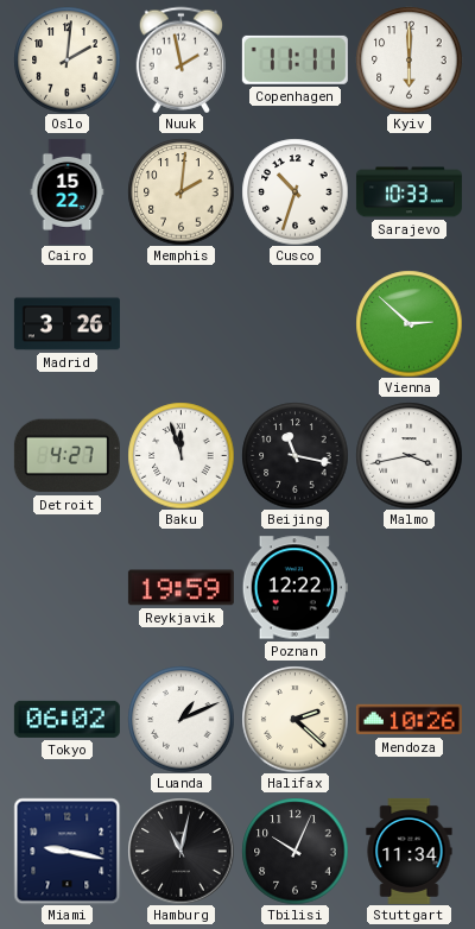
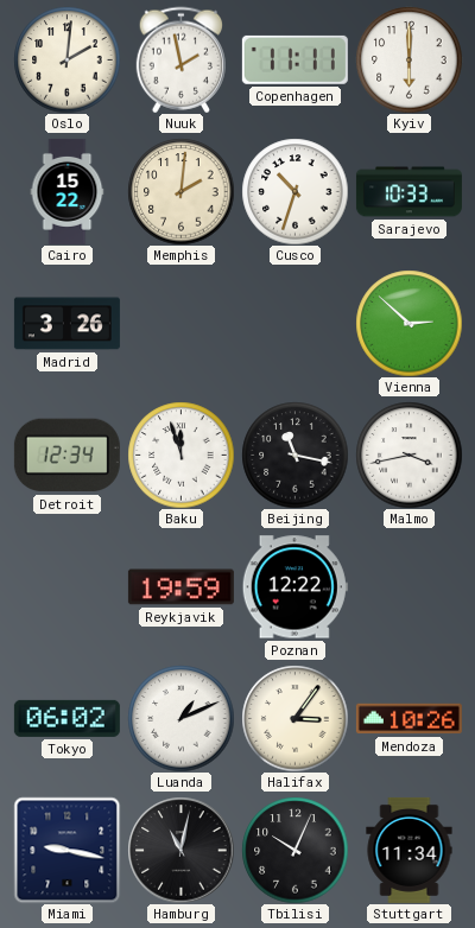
Detroit: 4:27 -> 12:34
Halifax: 2:22 -> 3:06
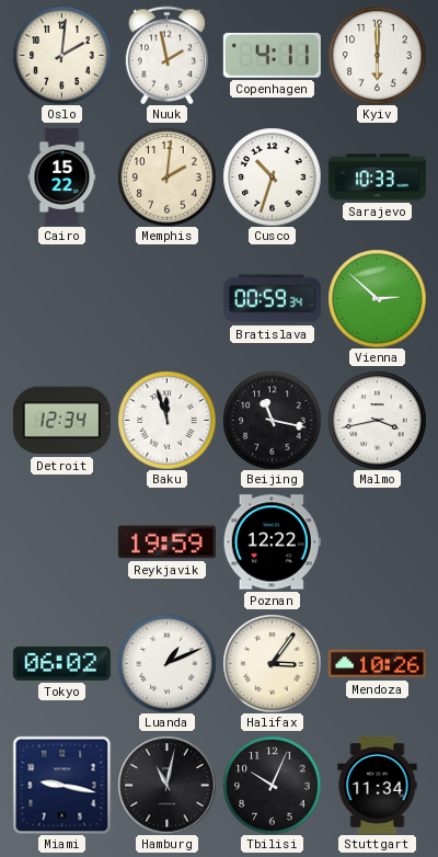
Copenhagen: 11:11 -> 4:11
Madrid: 3:26 -> none
Bratislava: none -> 00:59
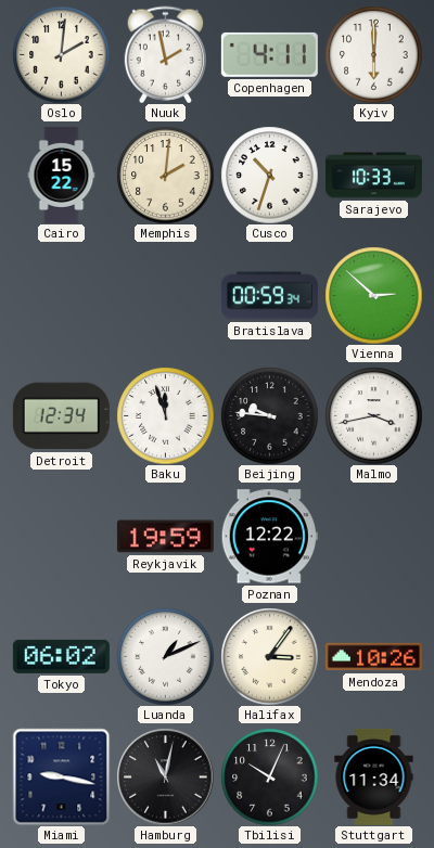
Beijing: 11:17 -> 9:46
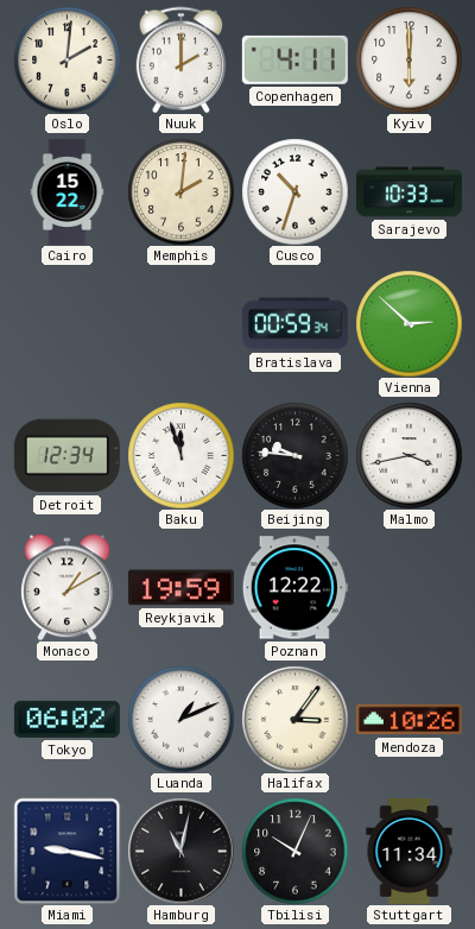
Nuuk: 1:58 -> 2:00
Monaco: none -> 1:10
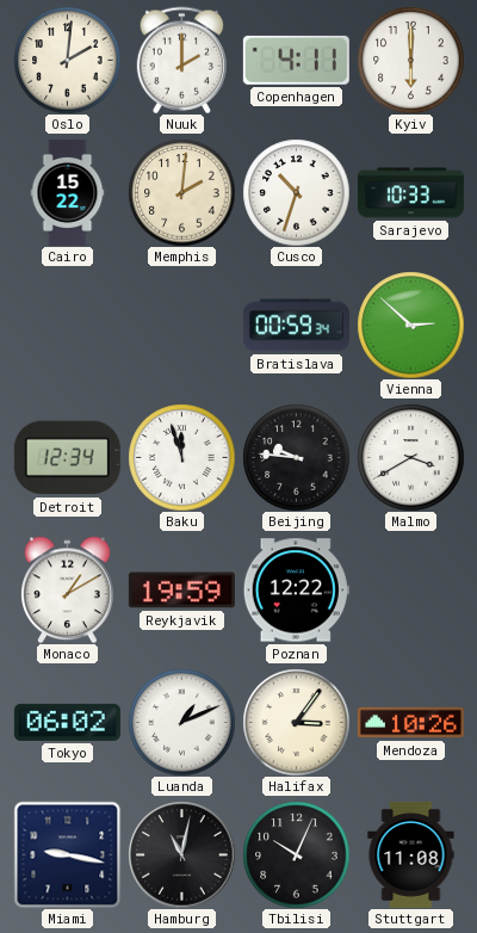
Malmo: 3:43 -> 3:40
Stuttgart: 11:34 -> 11:08
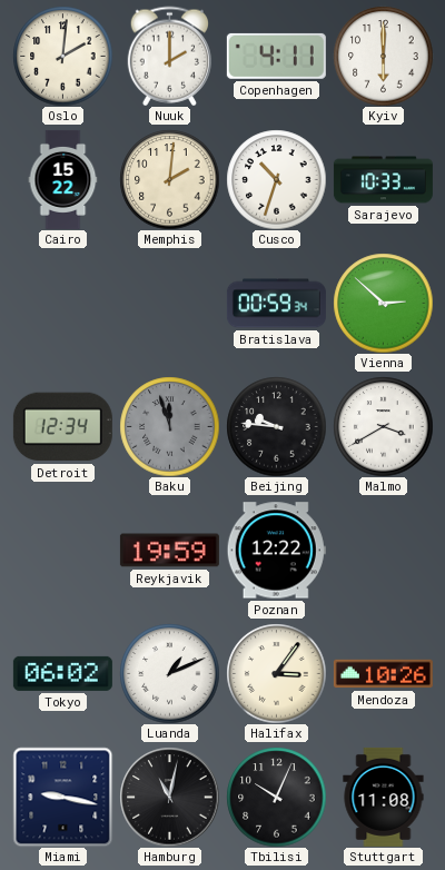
Baku dial: white -> grey
Monaco: 1:10 -> none
